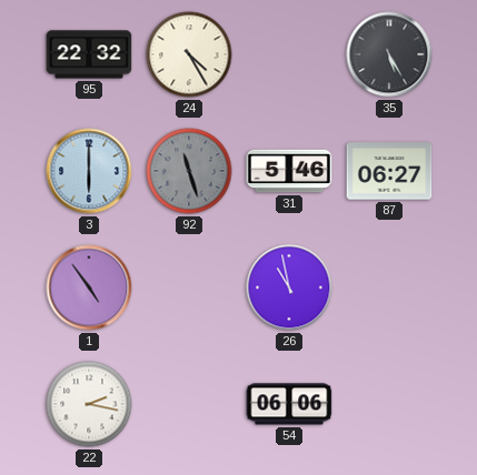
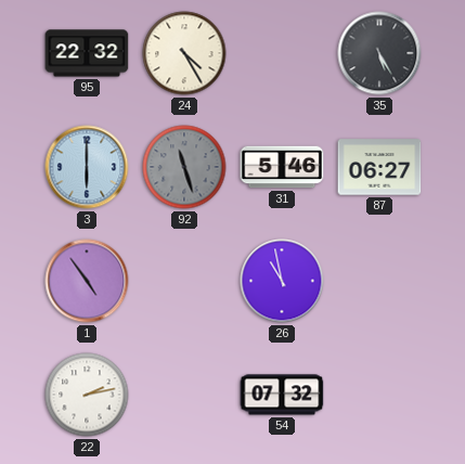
22: 2:17 -> 2:13
54: 06:06 -> 07:32
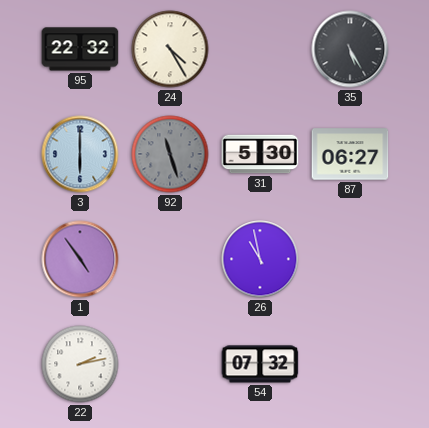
31: 5:46 -> 5:30
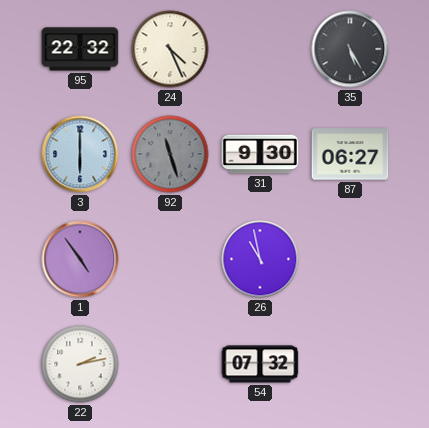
24: 4:25 -> 4:26
31: 5:30 -> 9:30
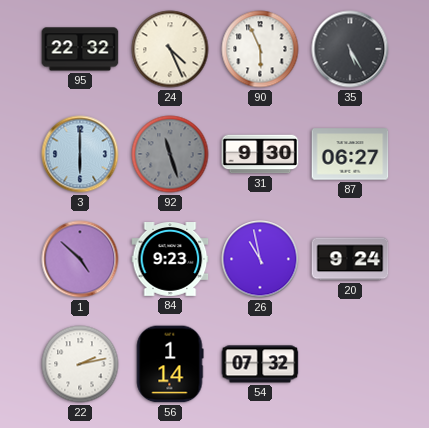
90: none -> 5:56
1: 4:54 -> 4:52
84: none -> 9:23
20: none -> 9:24
56: none -> 1:14
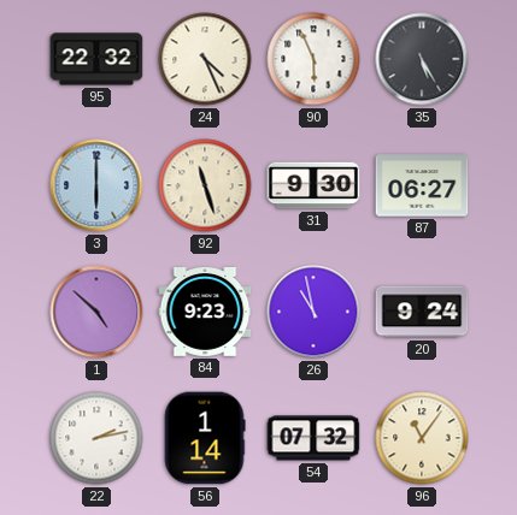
92 dial: grey -> cream
96: none -> 11:06
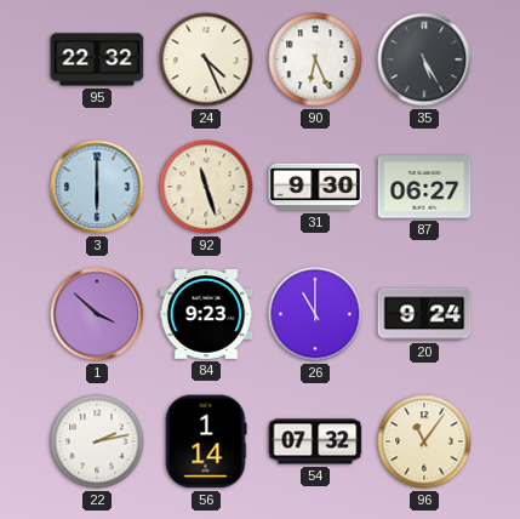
90: 5:56 -> 6:26
1: 4:52 -> 3:52
26: 10:58 -> 11:00
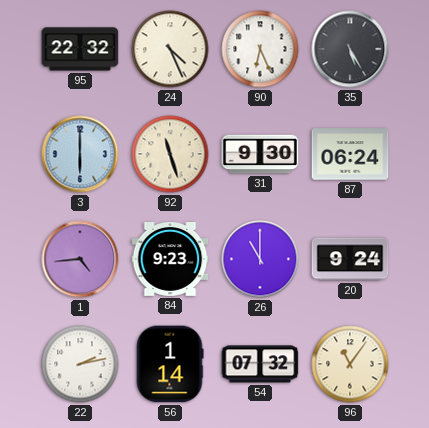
87: 06:27 -> 06:24
1: 3:52 -> 4:44
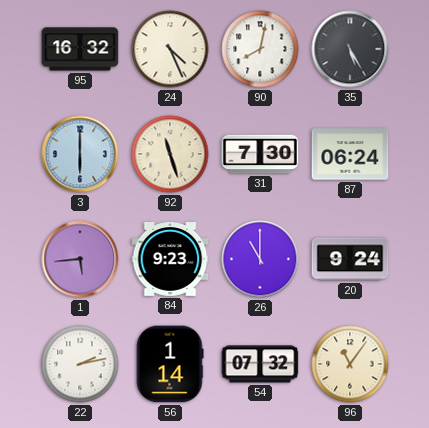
95: 22:32 -> 16:32
90: 6:26 -> 8:02
31: 9:30 -> 7:30
1: 4:44 -> 5:44
